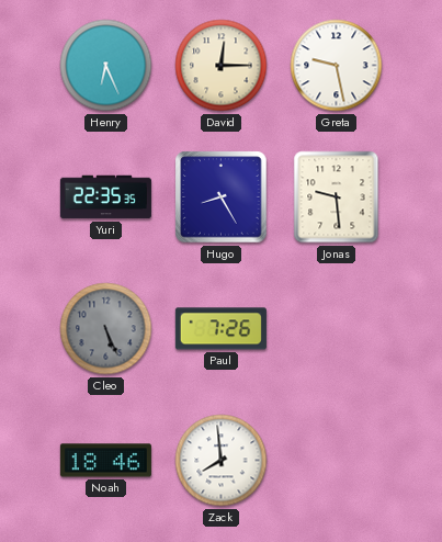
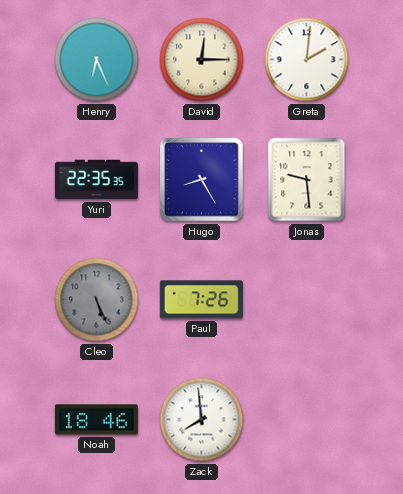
Greta: 9:28 -> 2:01
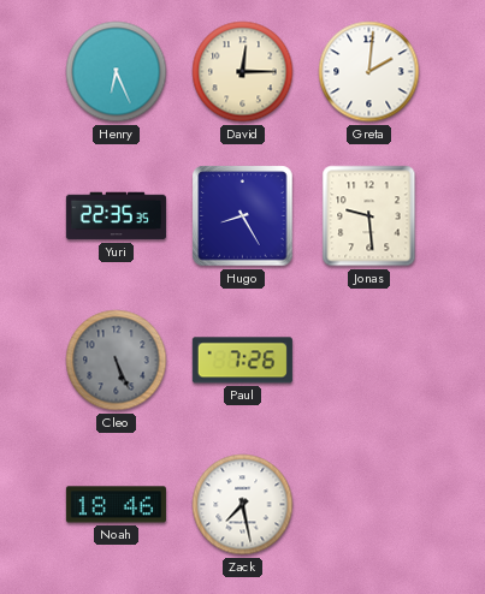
Zack: 7:59 -> 7:28
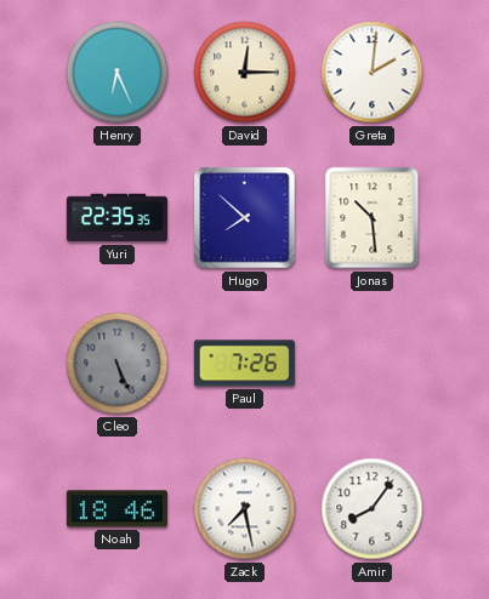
Hugo: 8:25 -> 7:52
Jonas: 9:29 -> 10:29
Amir: none -> 8:06
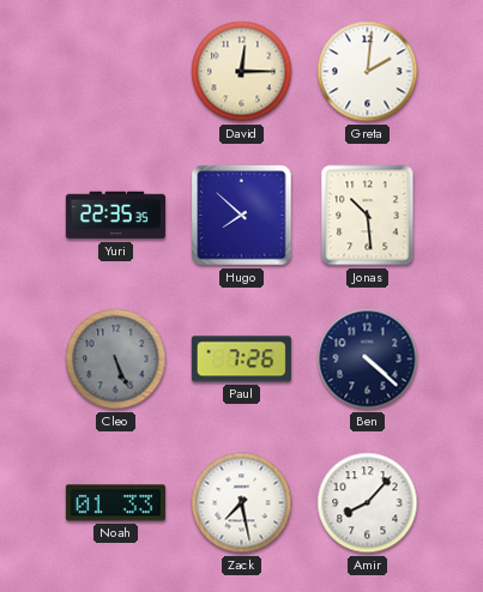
Henry: 6:26 -> none
Ben: none -> 4:22
Noah: 18:46 -> 01:33
Amir: 8:06 -> 8:07
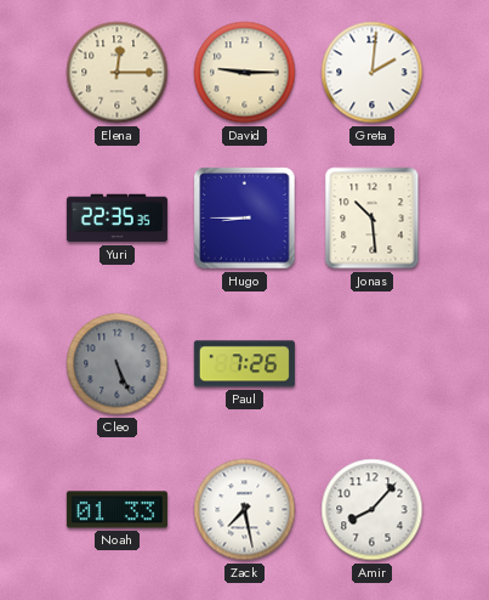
Elena: none -> 12:15
David: 12:15 -> 9:15
Hugo: 7:52 -> 8:45
Ben: 4:22 -> none
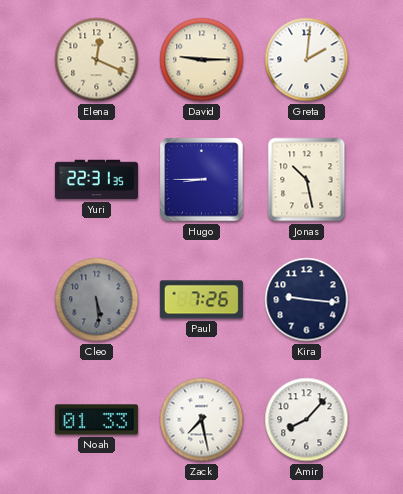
Elena: 12:15 -> 12:19
Yuri: 22:35 -> 22:31
Jonas: 10:29 -> 10:28
Cleo: 5:26 -> 5:29
Kira: none -> 9:16
